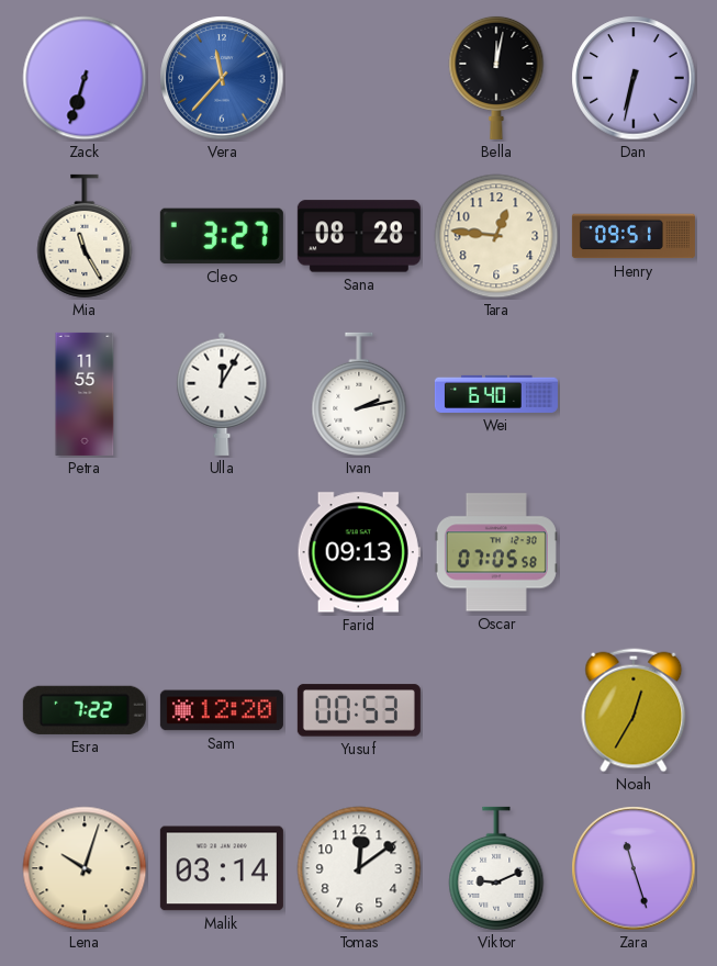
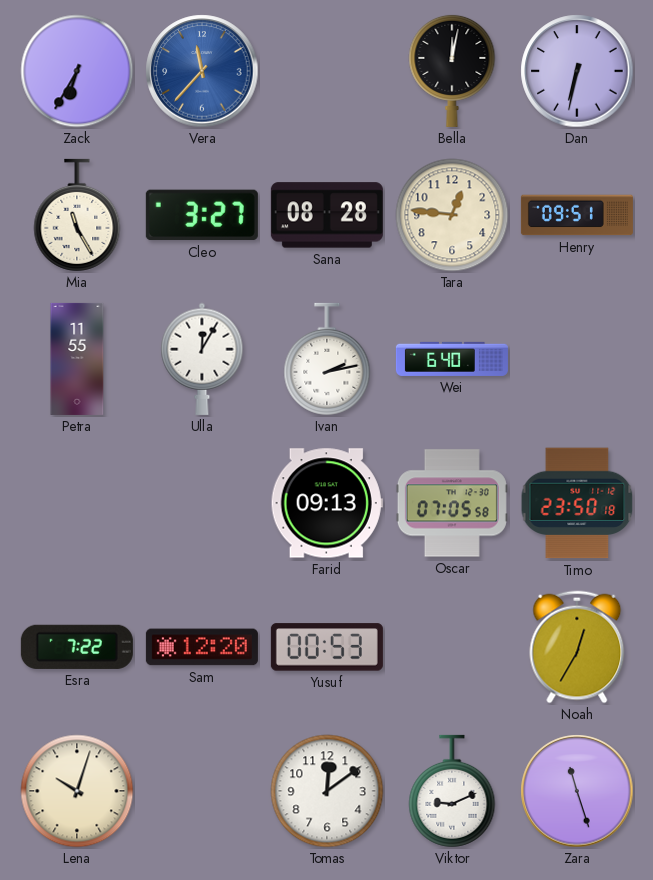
Zack: 6:33 -> 6:35
Timo: none -> 23:50
Malik: 03:14 -> none
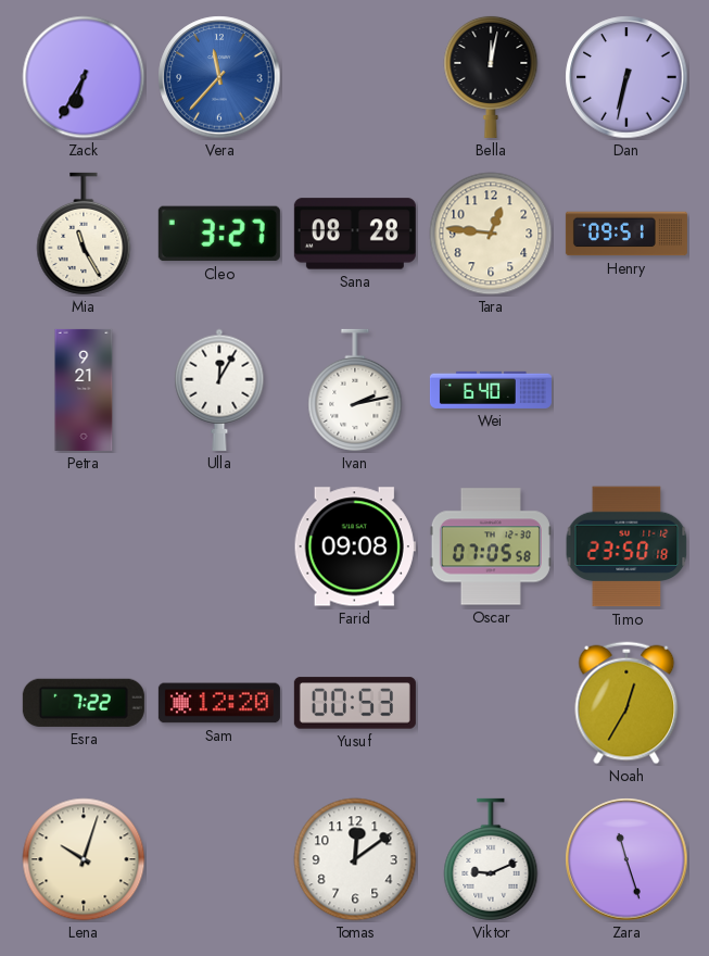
Petra: 11:55 -> 9:21
Farid: 09:13 -> 09:08
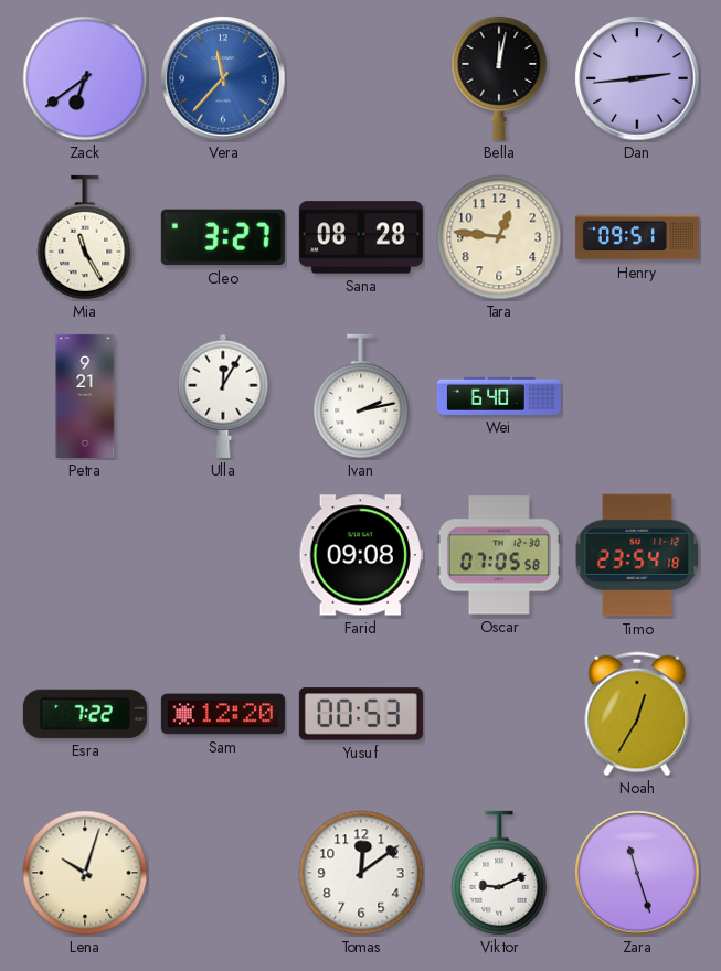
Zack: 6:35 -> 6:39
Dan: 6:32 -> 2:44
Timo: 23:50 -> 23:54
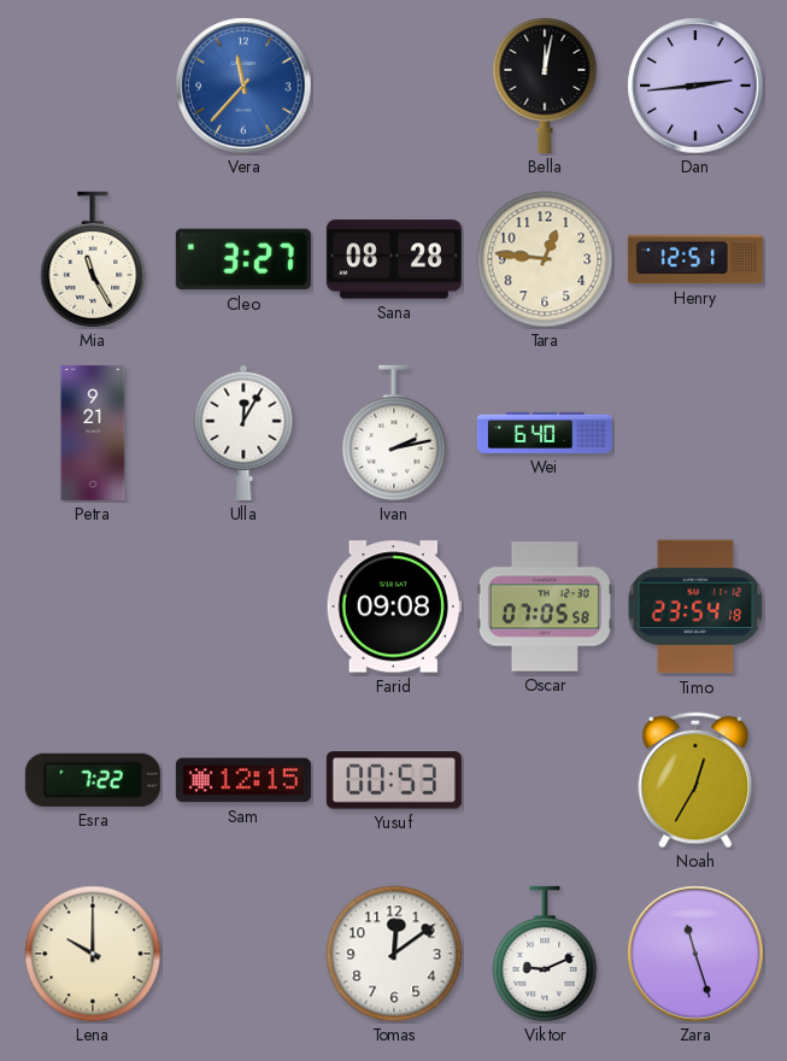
Zack: 6:39 -> none
Henry: 09:51 -> 12:51
Sam: 12:20 -> 12:15
Lena: 10:03 -> 10:00
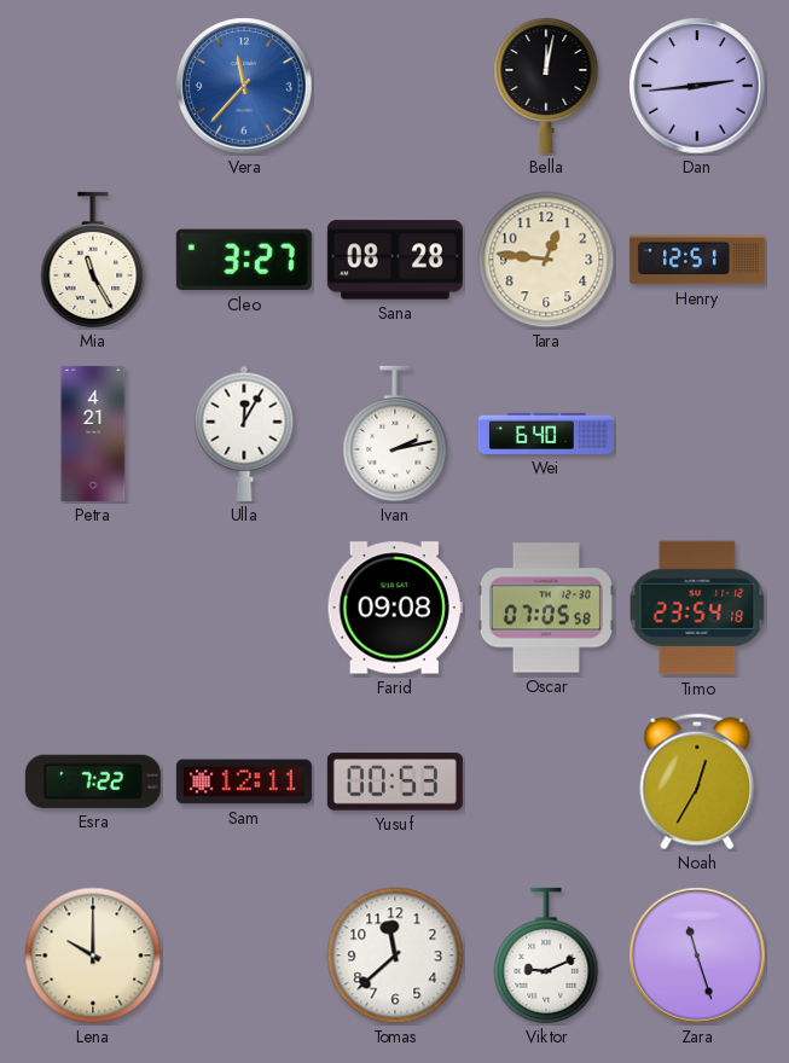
Petra: 9:21 -> 4:21
Sam: 12:15 -> 12:11
Tomas: 12:09 -> 11:38
